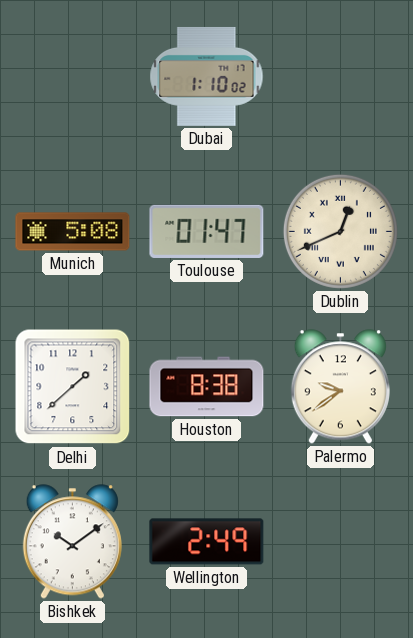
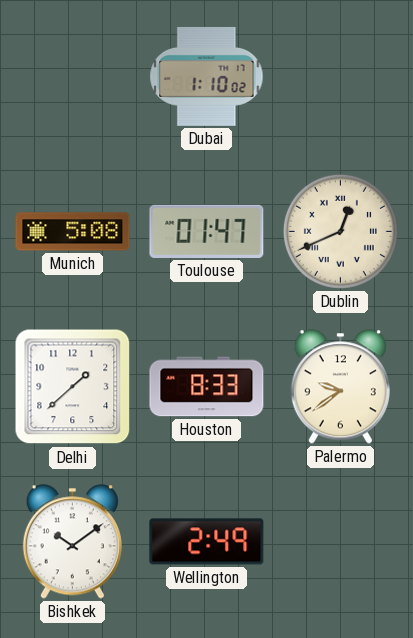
Houston: 8:38 -> 8:33
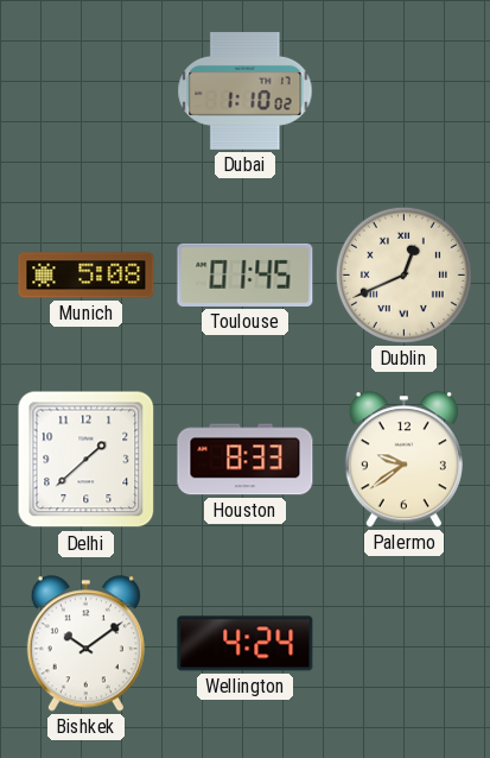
Toulouse: 01:47 -> 01:45
Wellington: 2:49 -> 4:24
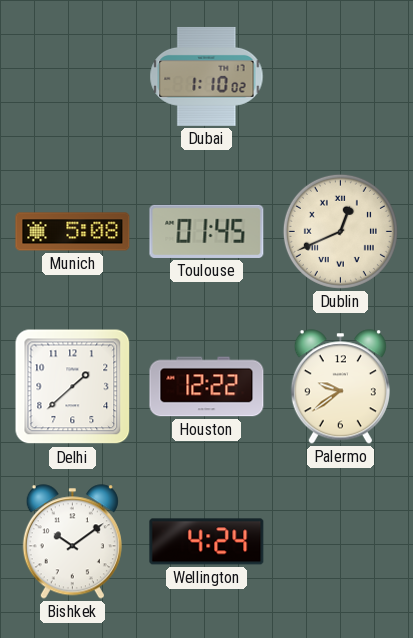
Houston: 8:33 -> 12:22
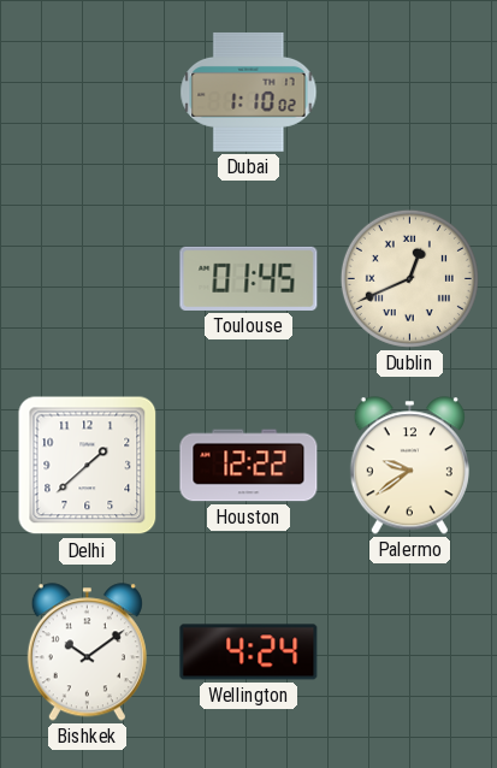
Munich: 5:08 -> none
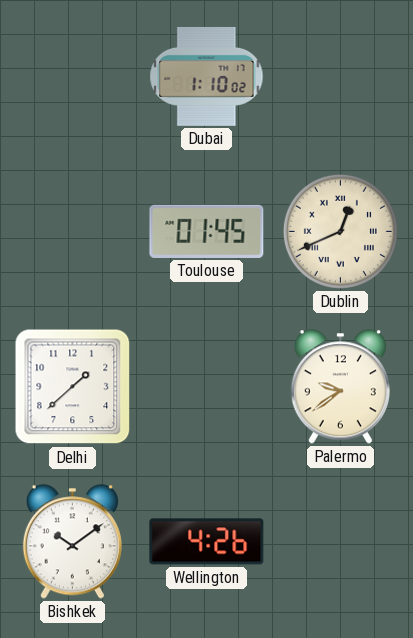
Houston: 12:22 -> none
Wellington: 4:24 -> 4:26
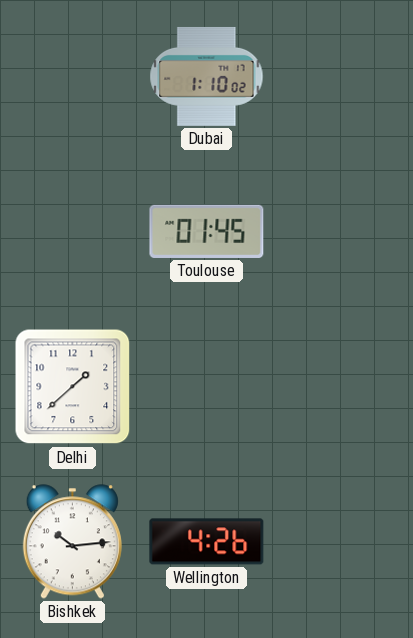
Dublin: 12:41 -> none
Palermo: 9:39 -> none
Bishkek: 10:09 -> 10:14
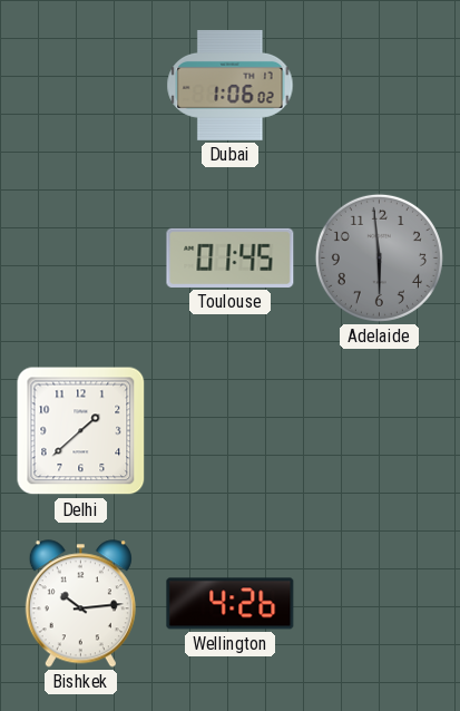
Dubai: 1:10 -> 1:06
Adelaide: none -> 5:59
